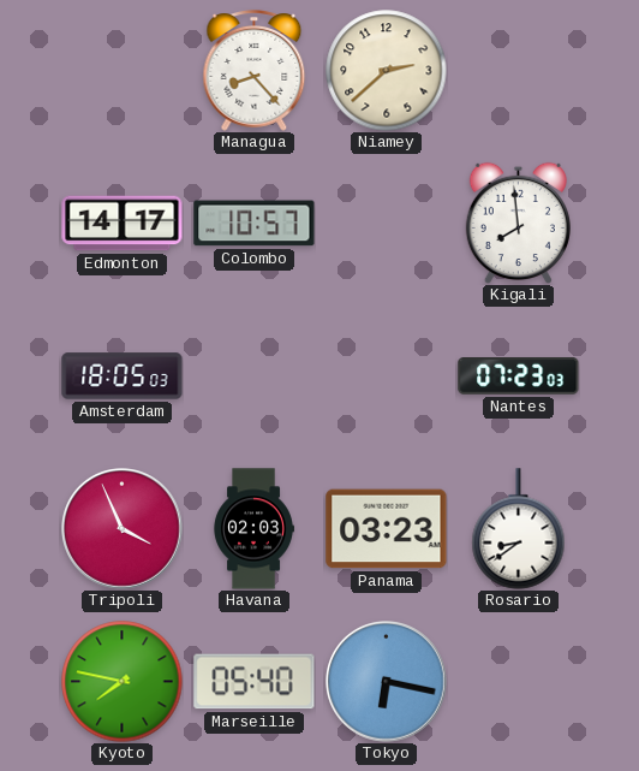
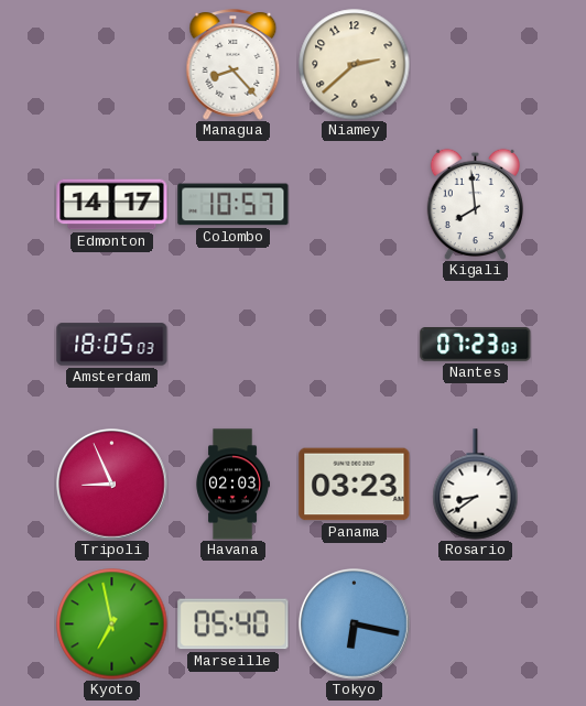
Tripoli: 3:56 -> 8:56
Kyoto: 7:47 -> 6:58
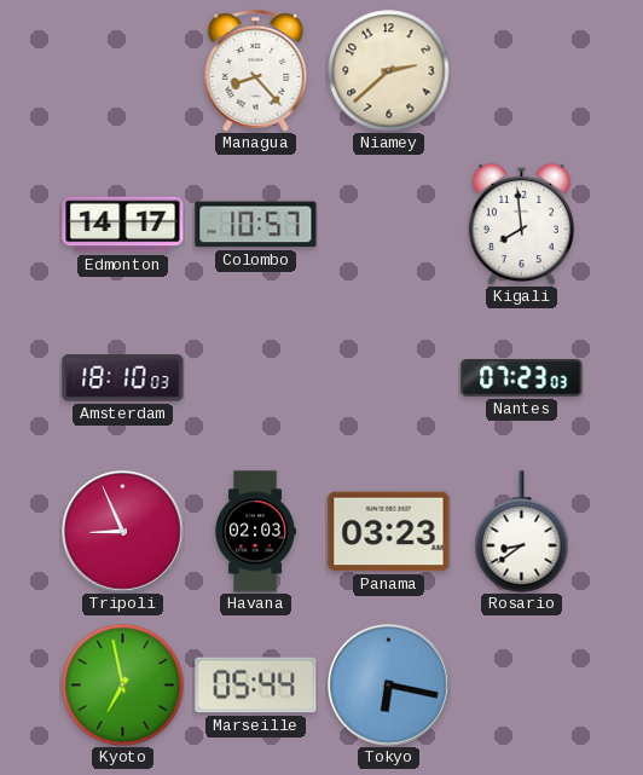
Amsterdam: 18:05 -> 18:10
Marseille: 05:40 -> 05:44
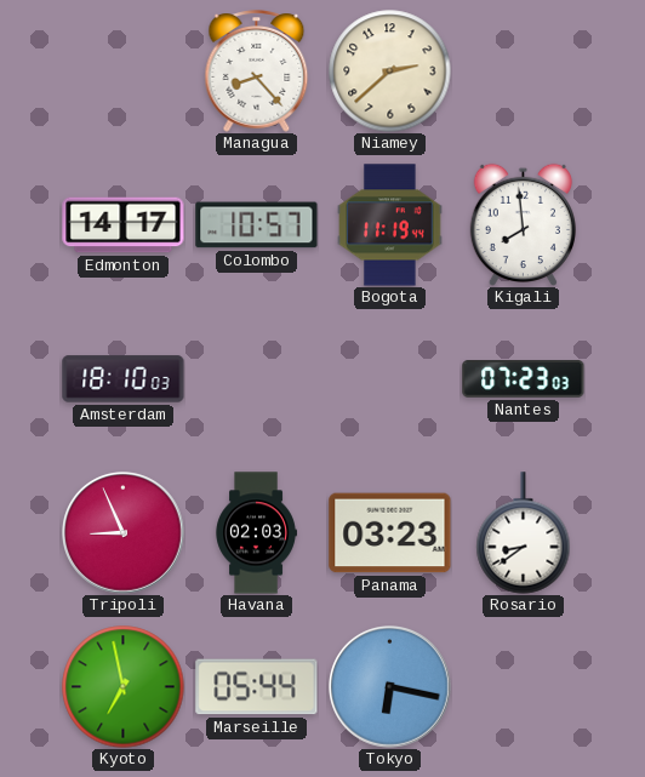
Bogota: none -> 11:19
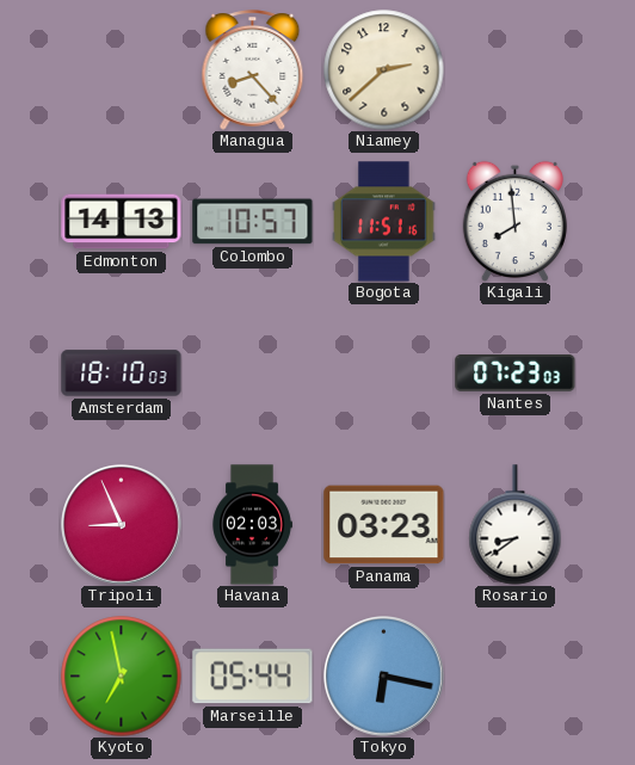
Edmonton: 14:17 -> 14:13
Bogota: 11:19 -> 11:51
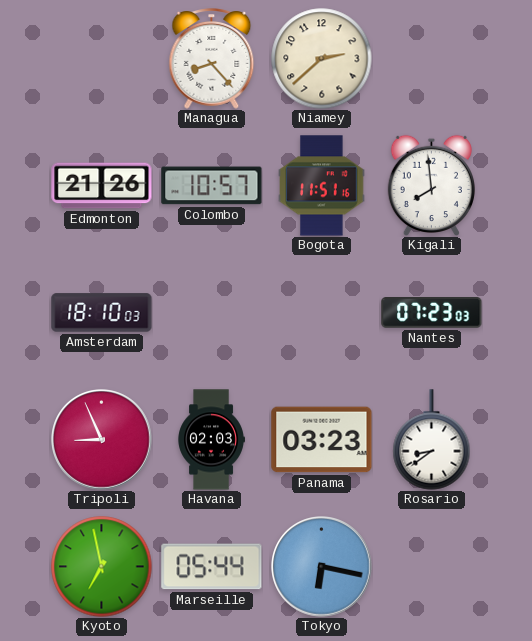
Edmonton: 14:13 -> 21:26
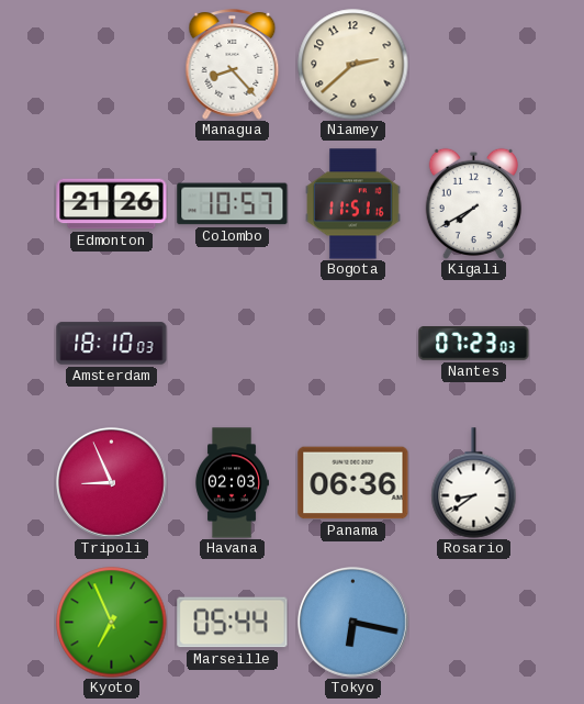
Kigali: 7:59 -> 7:40
Panama: 03:23 -> 06:36
Kyoto: 6:58 -> 6:56
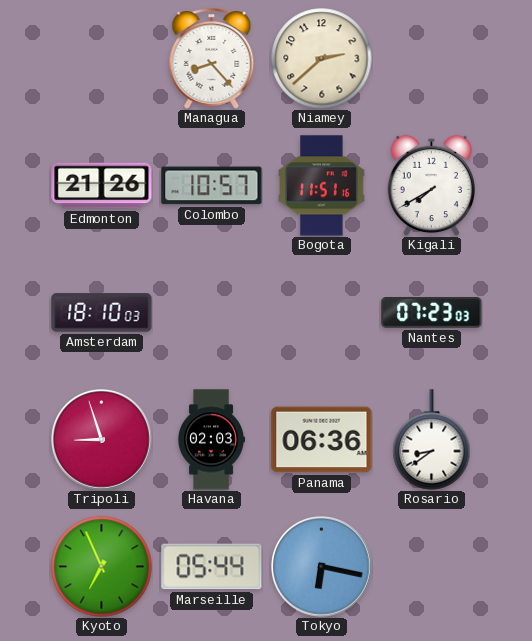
Tripoli: 8:56 -> 8:57
